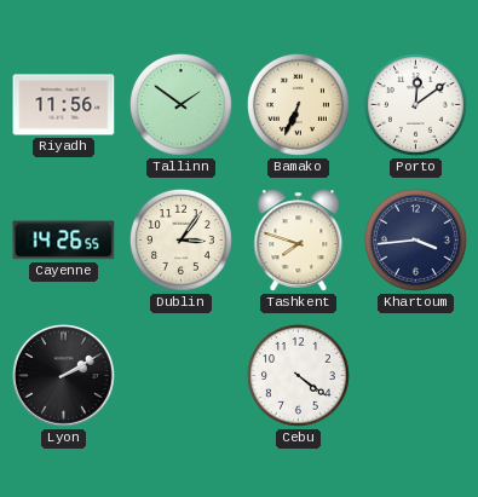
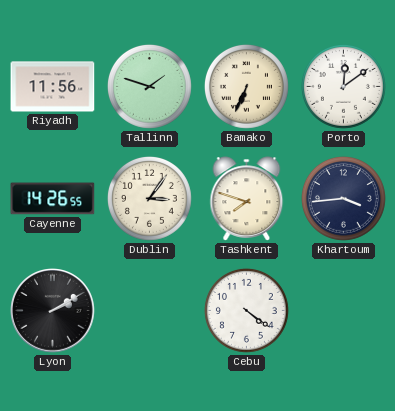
Tallinn: 1:51 -> 1:48
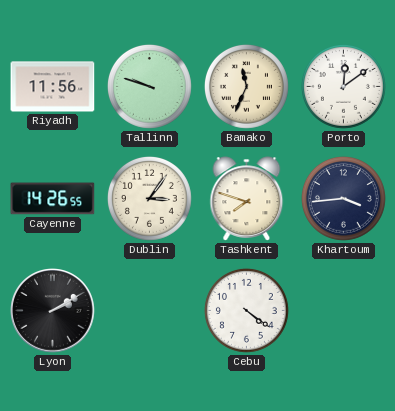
Tallinn: 1:48 -> 9:48
Bamako: 6:34 -> 11:34
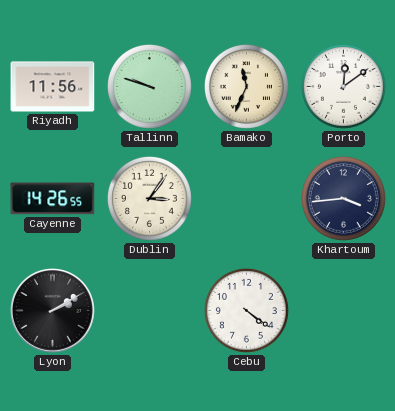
Tashkent: 7:48 -> none
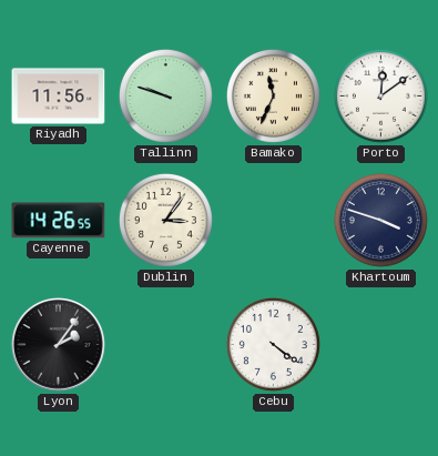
Khartoum: 3:44 -> 3:48
Lyon: 2:10 -> 2:06
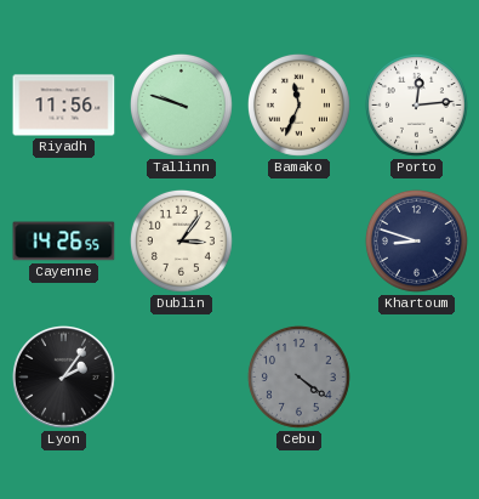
Porto: 12:09 -> 12:14
Khartoum: 3:48 -> 8:48
Cebu dial: white -> grey
